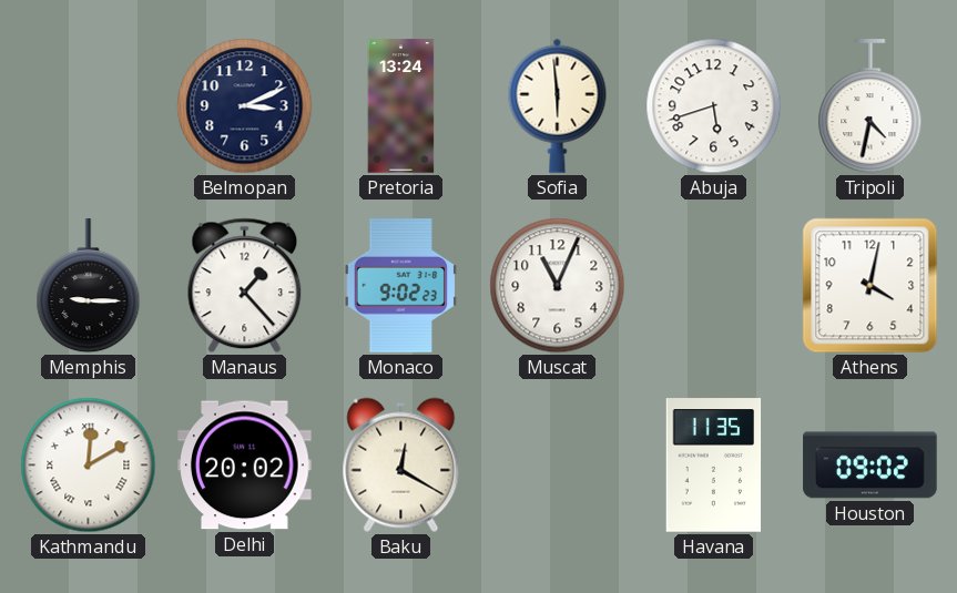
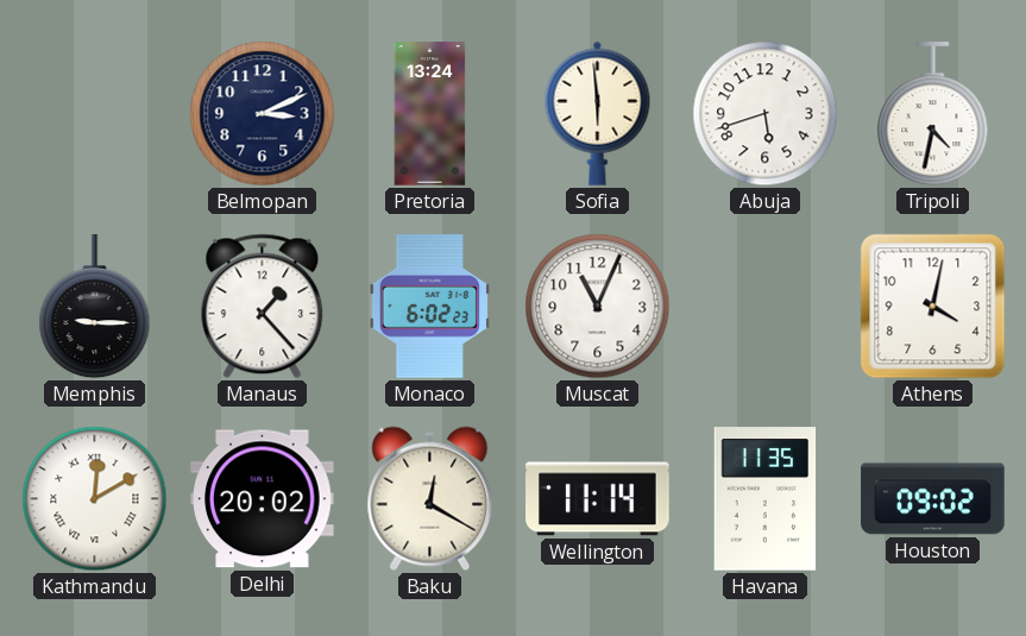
Monaco: 9:02 -> 6:02
Wellington: none -> 11:14
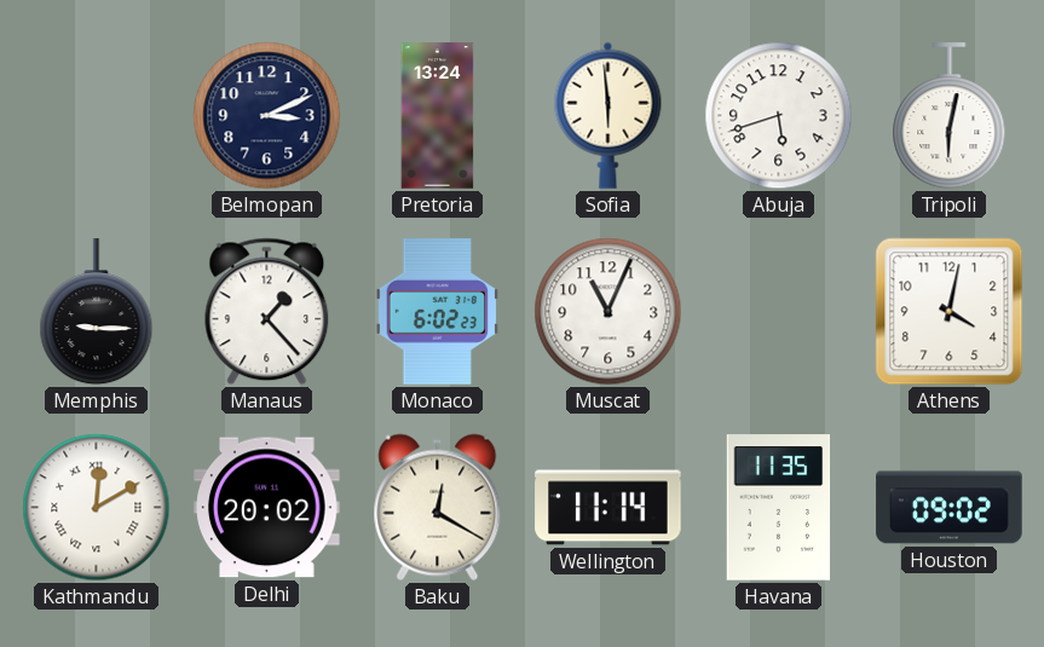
Tripoli: 4:32 -> 6:02
